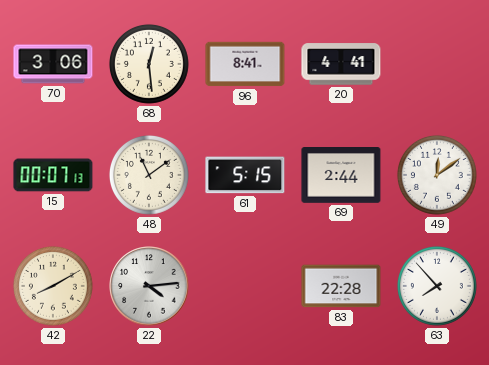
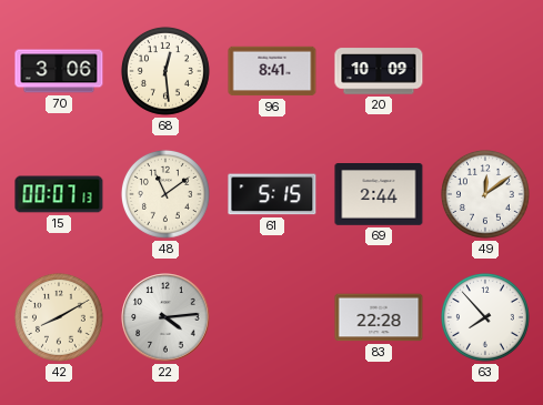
20: 4:41 -> 10:09
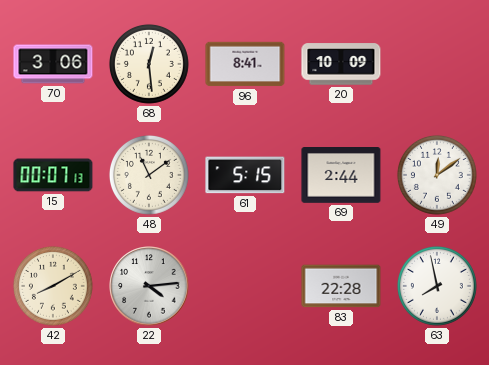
63: 7:53 -> 7:58
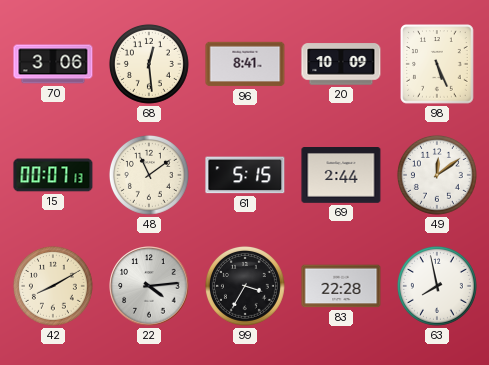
98: none -> 5:26
99: none -> 3:35
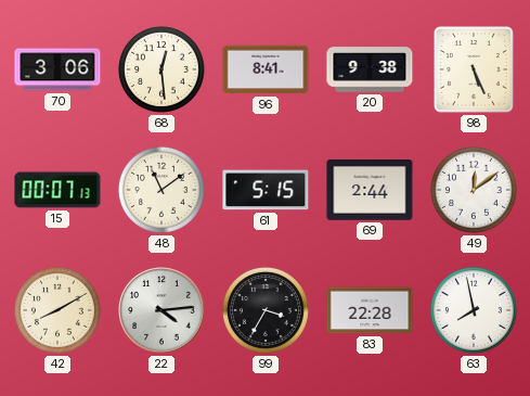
20: 10:09 -> 9:38
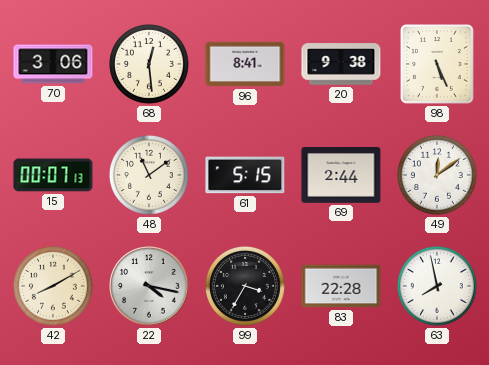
22: 4:14 -> 4:17
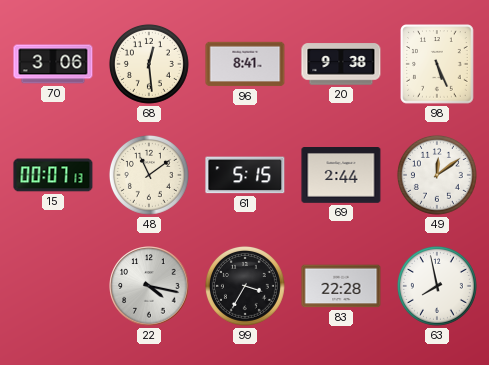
42: 8:10 -> none
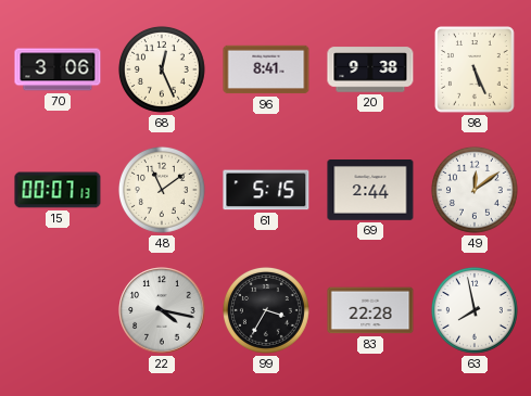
68: 12:29 -> 12:26
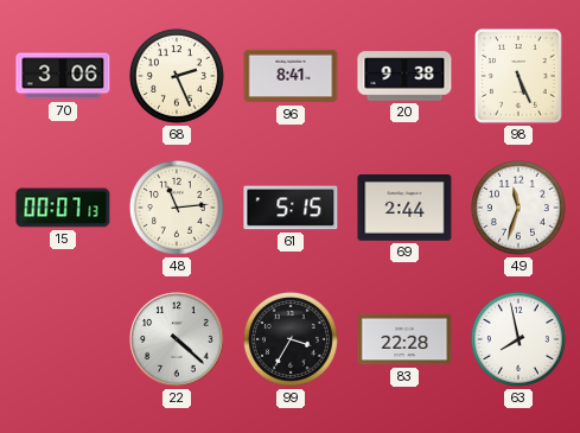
68: 12:26 -> 2:26
48: 11:09 -> 11:14
49: 12:09 -> 11:33
22: 4:17 -> 4:22
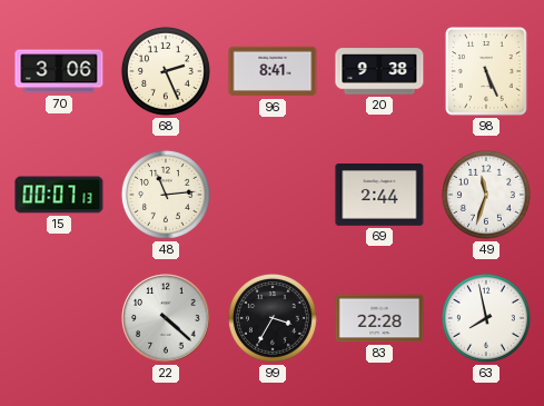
61: 5:15 -> none
